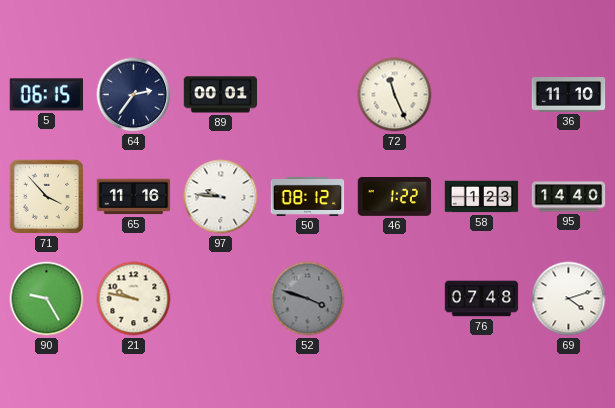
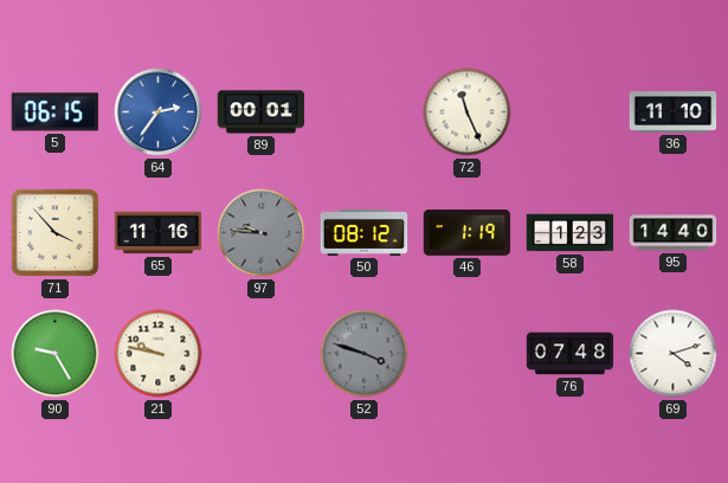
64 dial: navy -> blue
97 dial: white -> grey
46: 1:22 -> 1:19
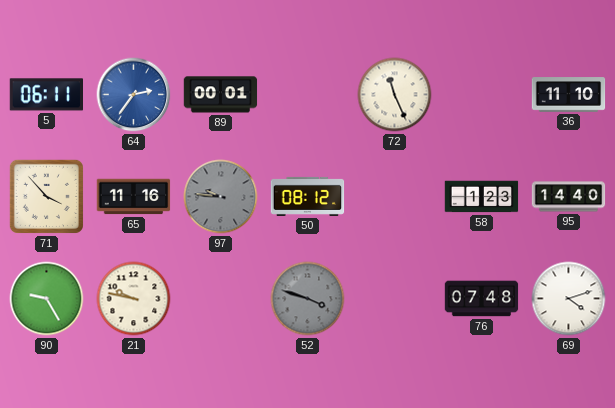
5: 06:15 -> 06:11
46: 1:19 -> none
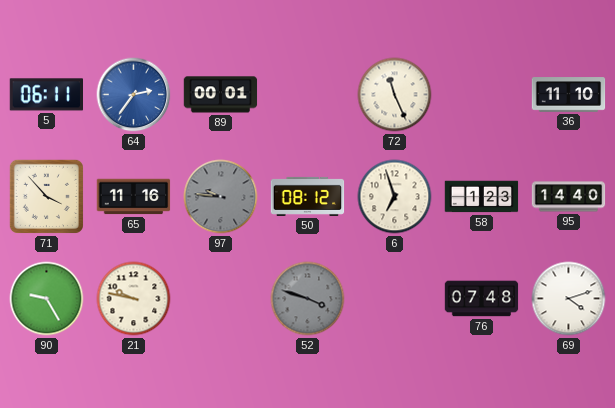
6: none -> 6:57
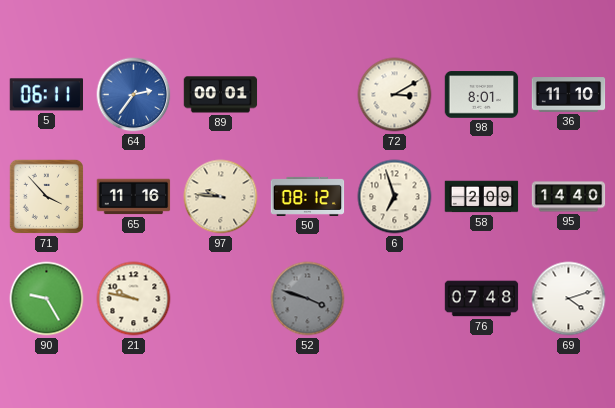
72: 11:26 -> 3:10
98: none -> 8:01
97 dial: grey -> cream
58: 1:23 -> 2:09
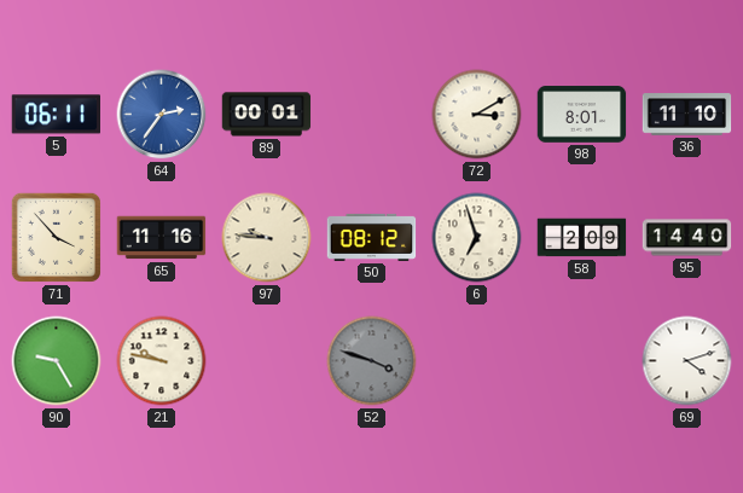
76: 07:48 -> none
